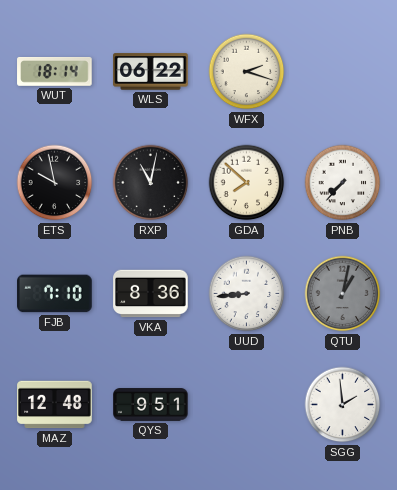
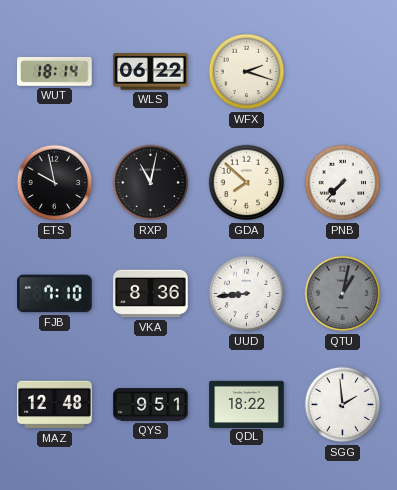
QDL: none -> 18:22
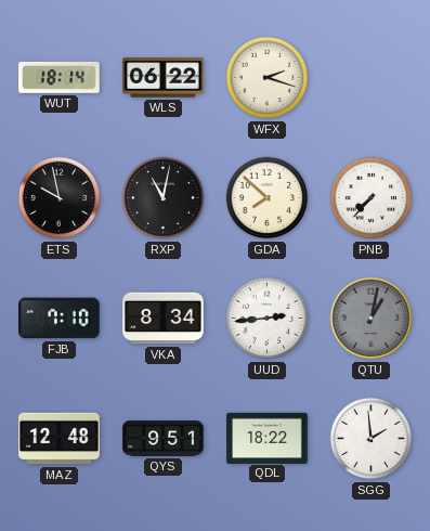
VKA: 8:36 -> 8:34
UUD: 8:44 -> 2:44
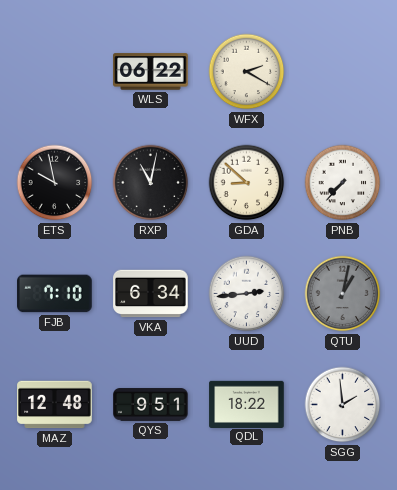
WUT: 18:14 -> none
WFX: 2:18 -> 2:20
GDA: 7:52 -> 8:52
VKA: 8:34 -> 6:34
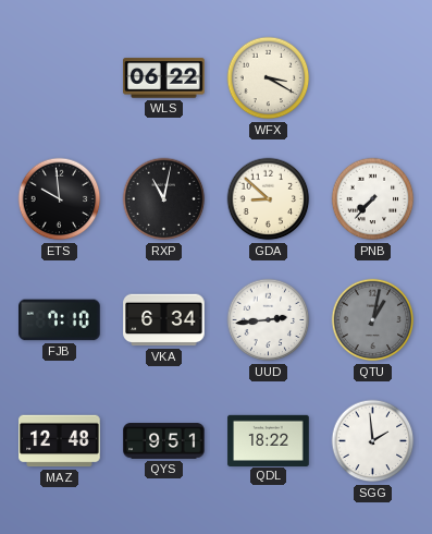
WFX: 2:20 -> 3:20
ETS: 9:58 -> 9:59
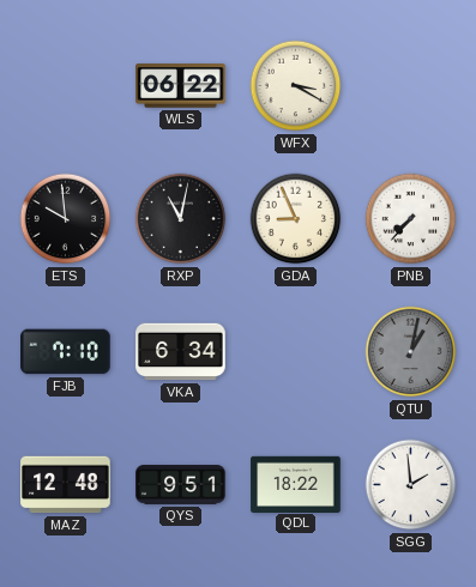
GDA: 8:52 -> 8:56
UUD: 2:44 -> none
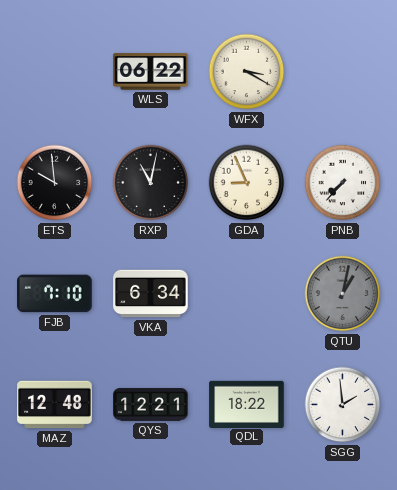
QYS: 9:51 -> 12:21
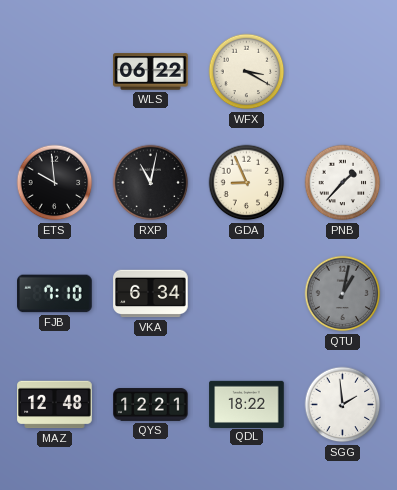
PNB: 7:37 -> 1:37
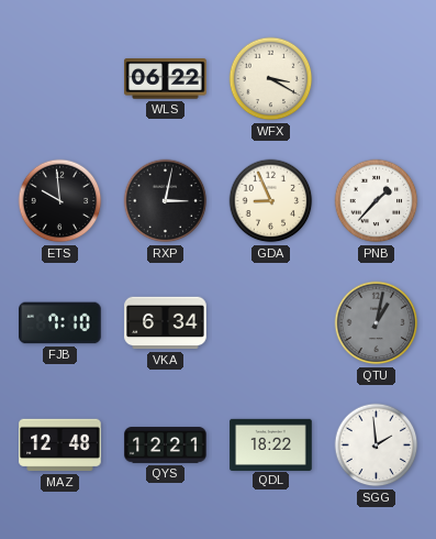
RXP: 11:02 -> 3:02
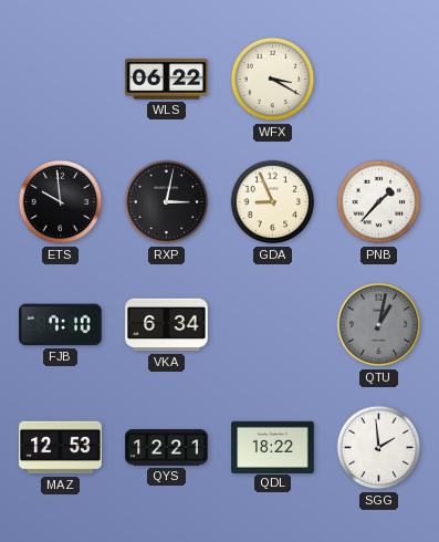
MAZ: 12:48 -> 12:53
